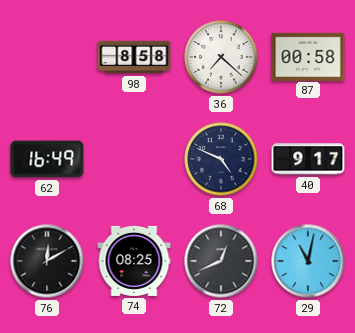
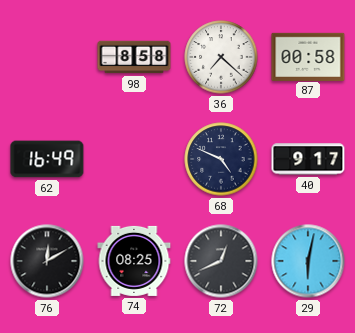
29: 11:02 -> 6:02
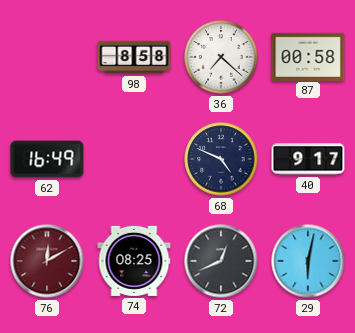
76 dial: black -> burgundy
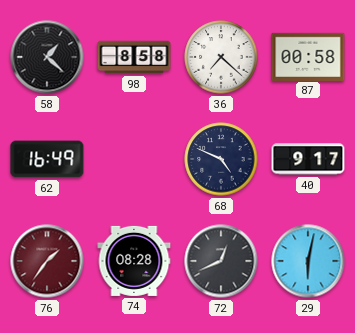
58: none -> 1:22
76: 12:10 -> 1:36
74: 08:25 -> 08:28
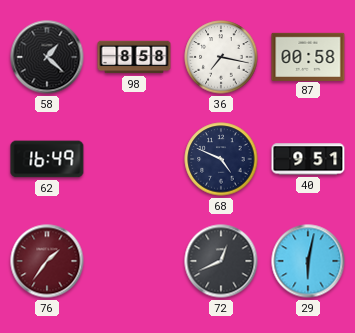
36: 7:22 -> 7:17
40: 9:17 -> 9:51
74: 08:28 -> none
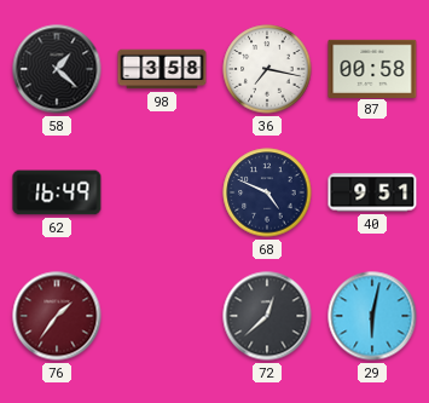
98: 8:58 -> 3:58
72: 12:41 -> 12:38
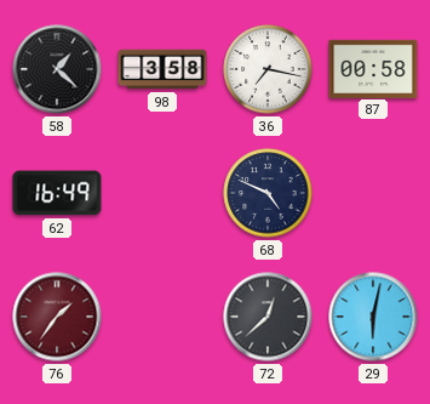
40: 9:51 -> none
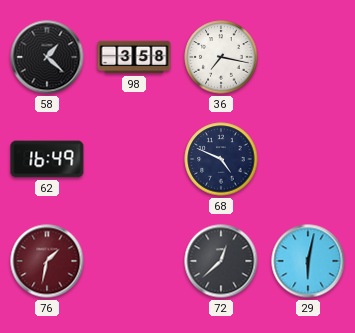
87: 00:58 -> none
76: 1:36 -> 1:32
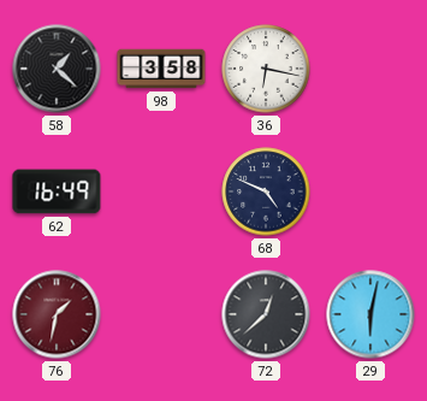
36: 7:17 -> 6:17
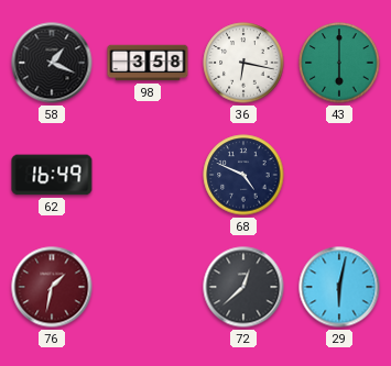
58: 1:22 -> 1:19
43: none -> 6:00
